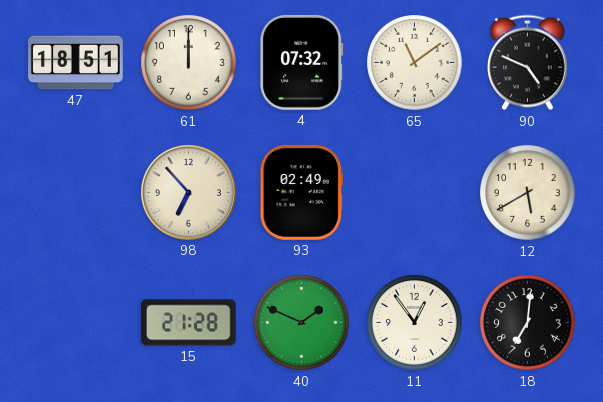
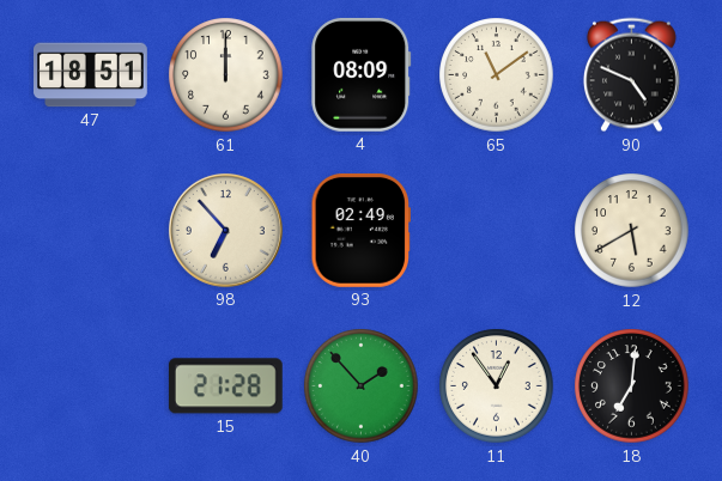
4: 07:32 -> 08:09
40: 1:49 -> 1:53
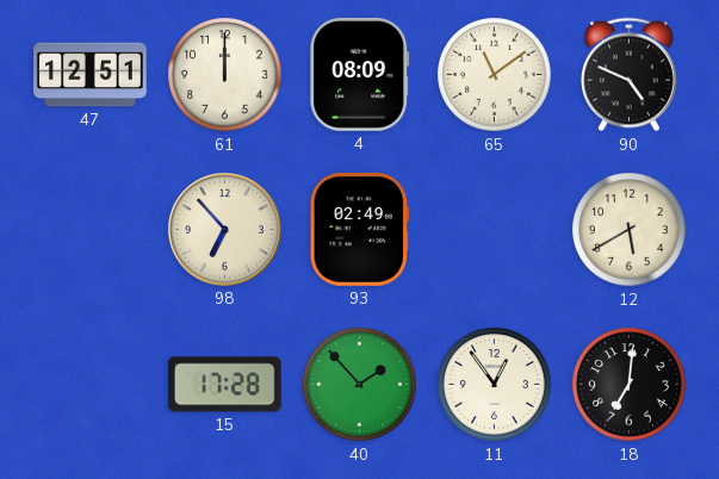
47: 18:51 -> 12:51
15: 21:28 -> 17:28
